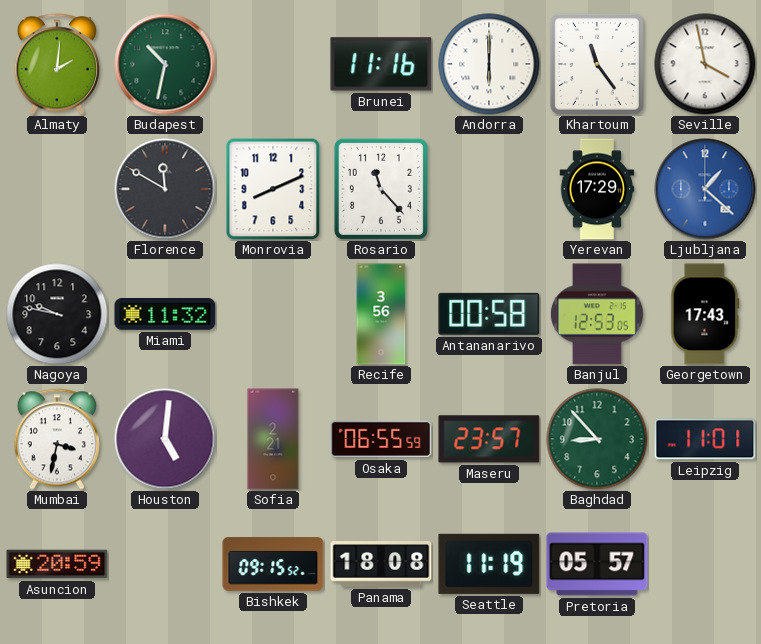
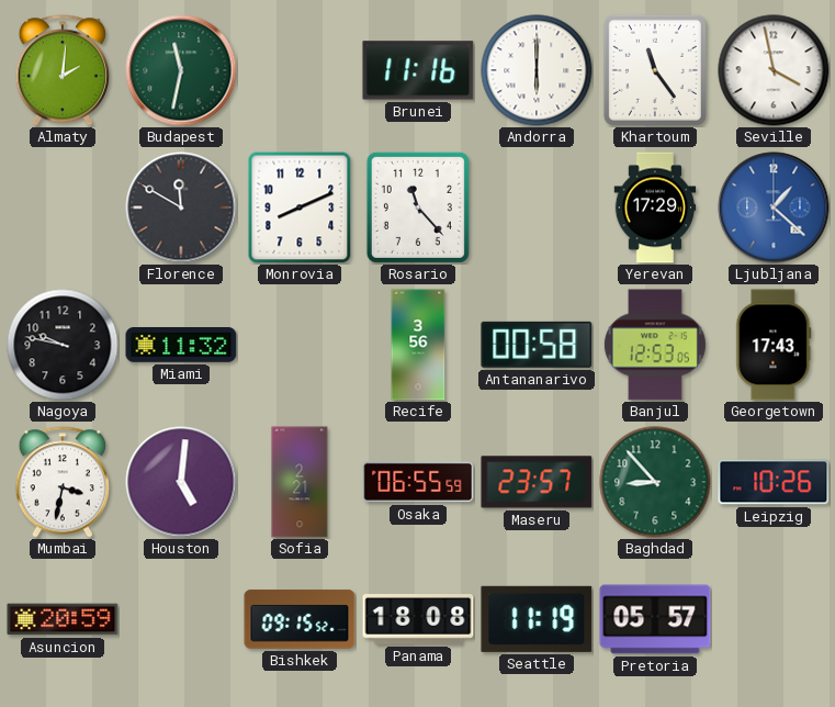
Budapest: 10:32 -> 11:32
Leipzig: 11:01 -> 10:26
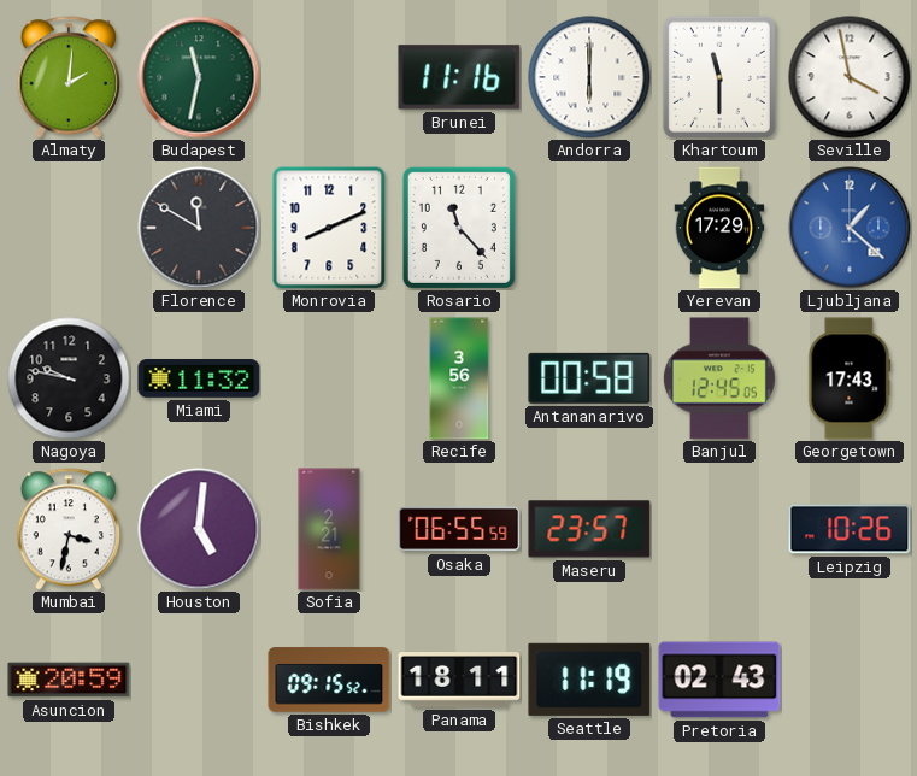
Khartoum: 11:24 -> 11:30
Banjul: 12:53 -> 12:45
Baghdad: 8:53 -> none
Panama: 18:08 -> 18:11
Pretoria: 05:57 -> 02:43
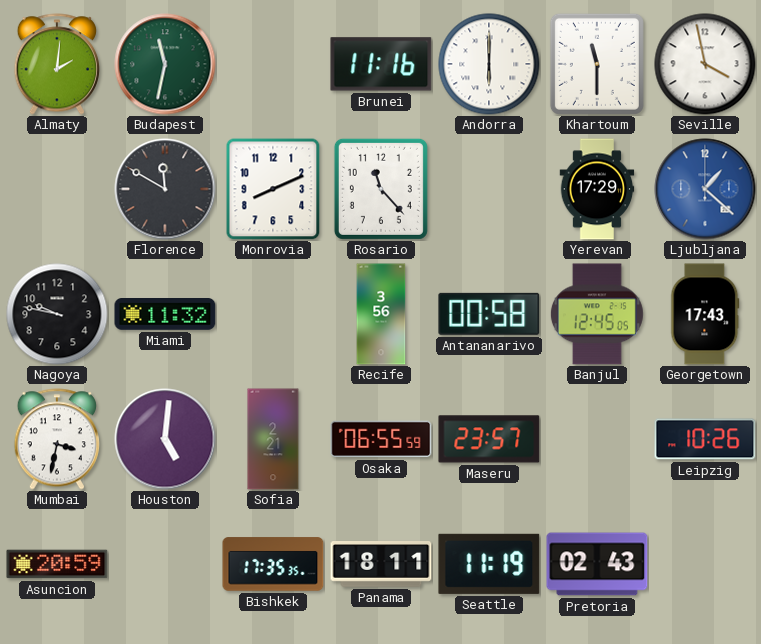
Bishkek: 09:15 -> 17:35
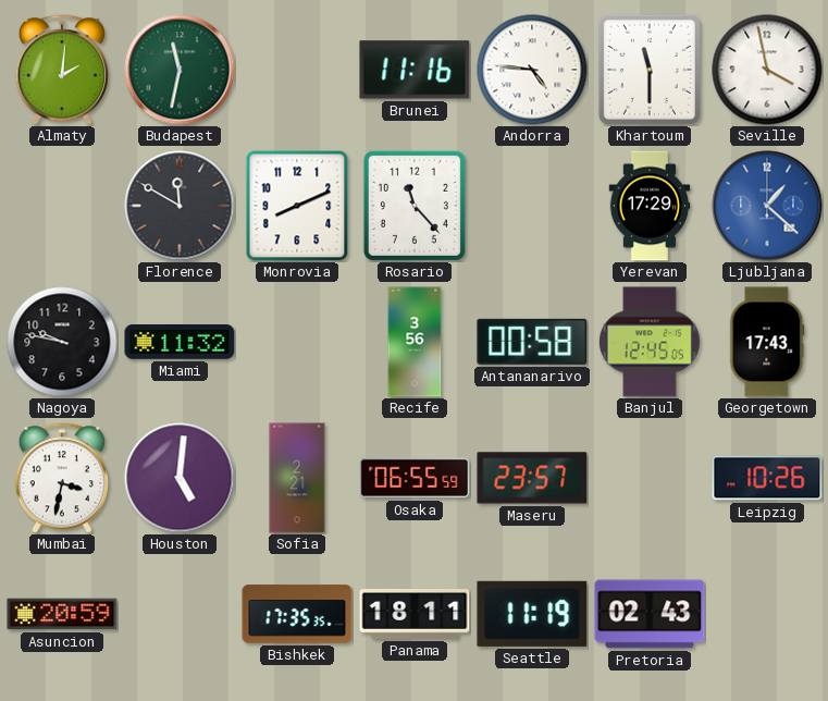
Andorra: 6:00 -> 4:46
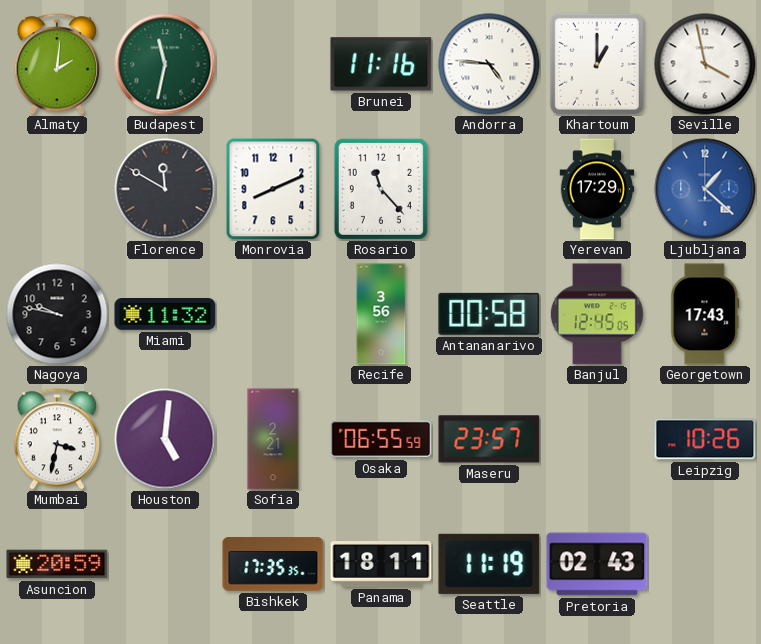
Khartoum: 11:30 -> 1:00
